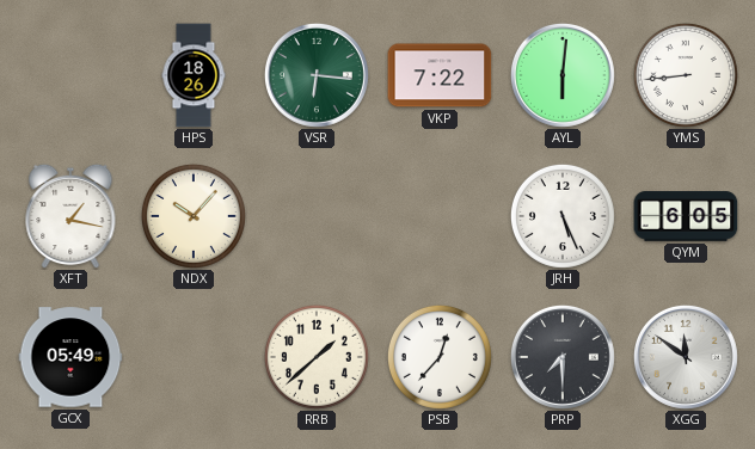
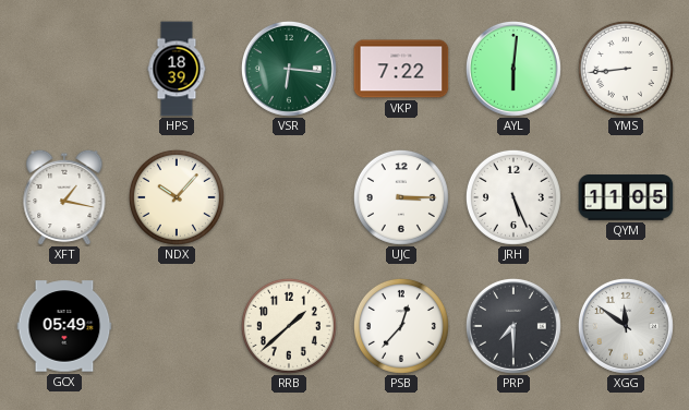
HPS: 18:26 -> 18:39
UJC: none -> 3:15
QYM: 6:05 -> 11:05
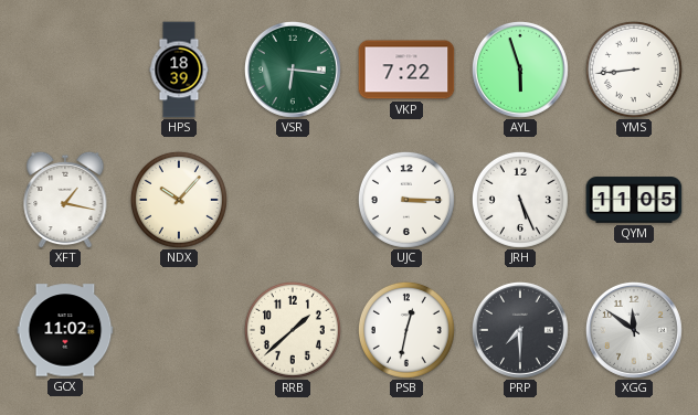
AYL: 6:01 -> 5:57
GCX: 05:49 -> 11:02
PSB: 12:37 -> 12:32
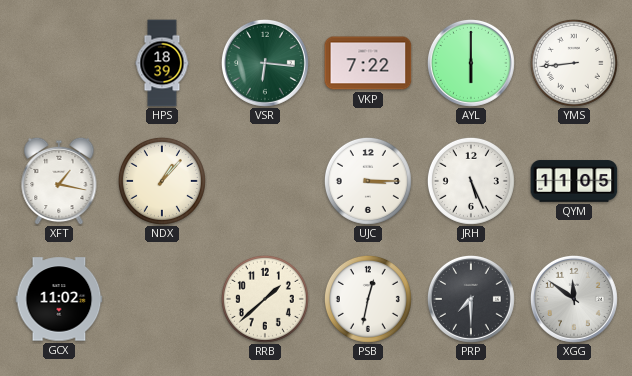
AYL: 5:57 -> 6:00
NDX: 10:07 -> 1:07
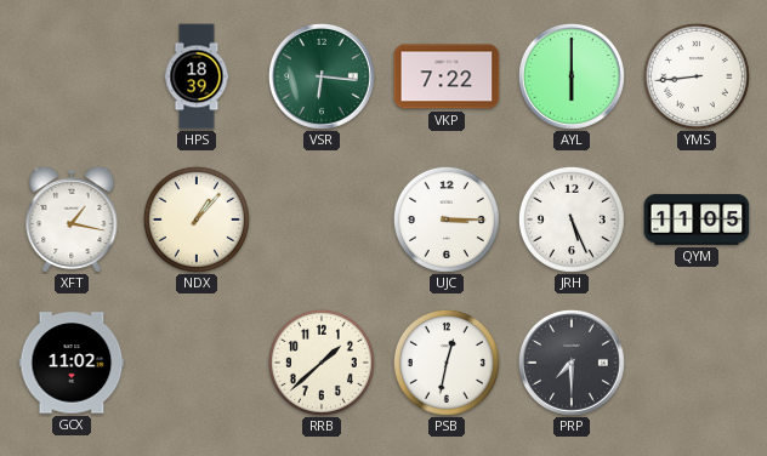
XGG: 11:51 -> none
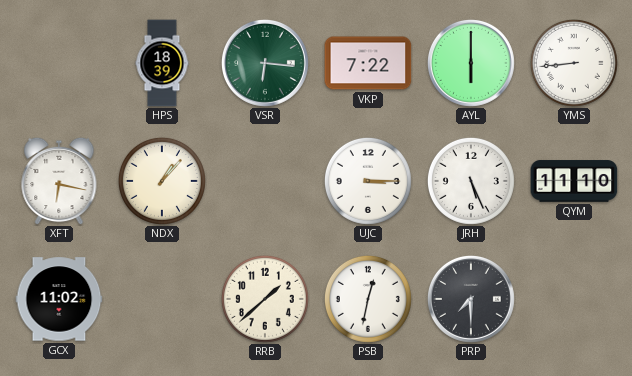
XFT: 1:17 -> 6:17
QYM: 11:05 -> 11:10
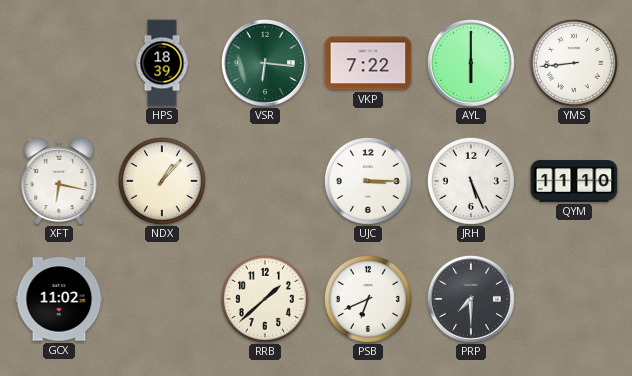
PSB: 12:32 -> 6:41
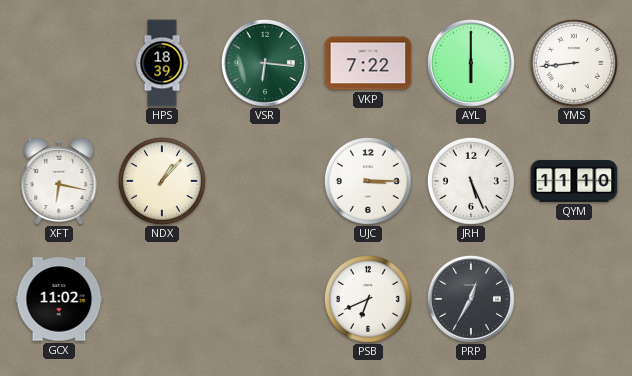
RRB: 1:38 -> none
PRP: 7:30 -> 12:35
